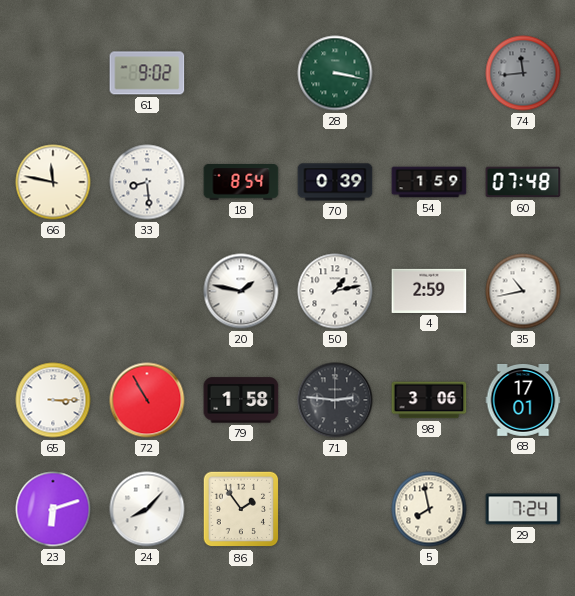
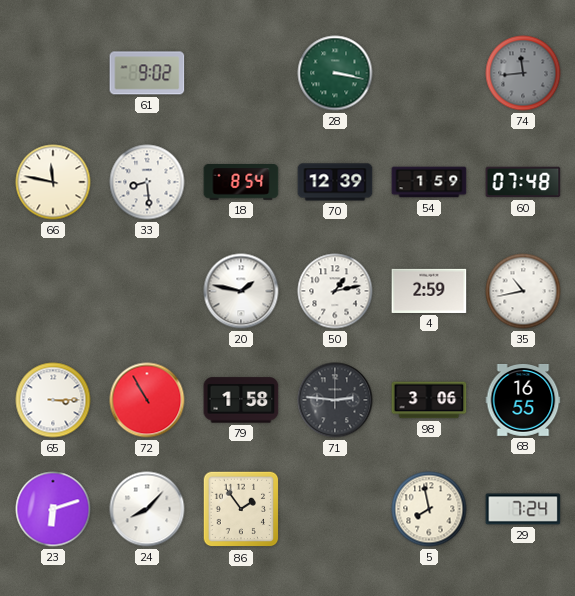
70: 0:39 -> 12:39
68: 17:01 -> 16:55
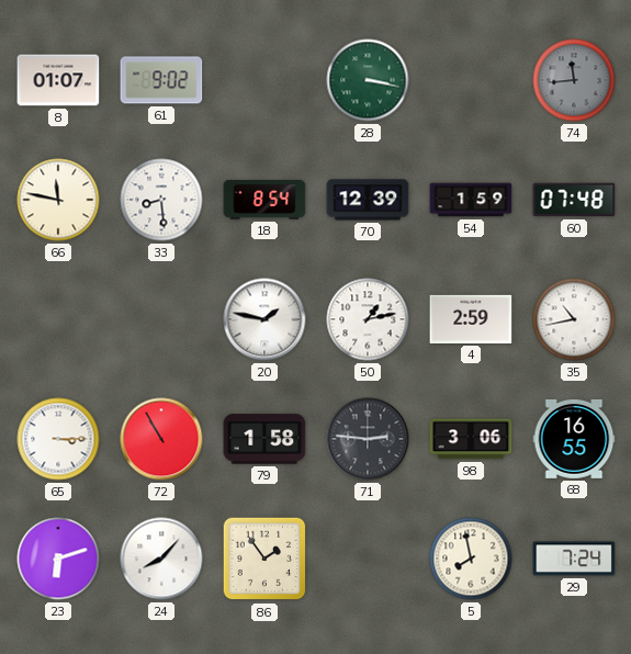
8: none -> 01:07
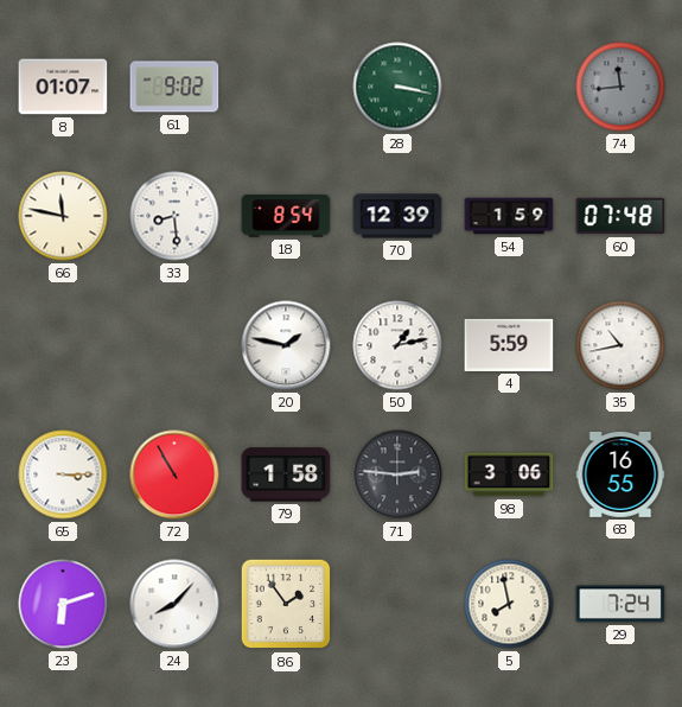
4: 2:59 -> 5:59
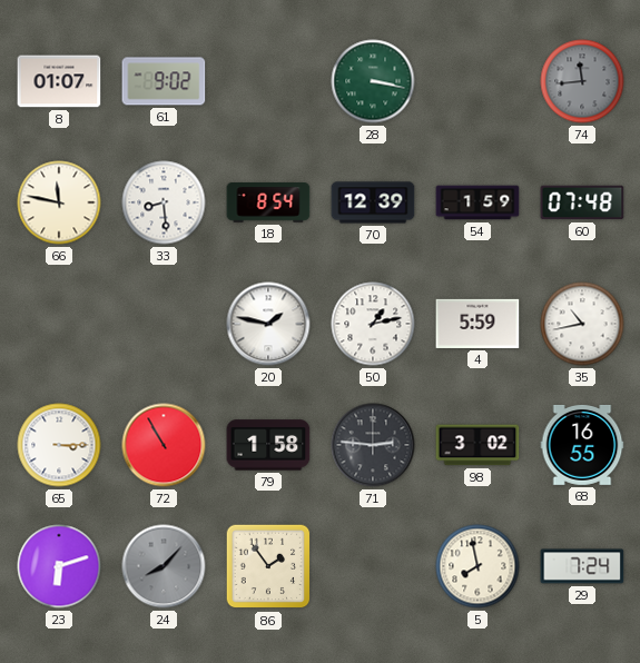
98: 3:06 -> 3:02
24 dial: white -> grey
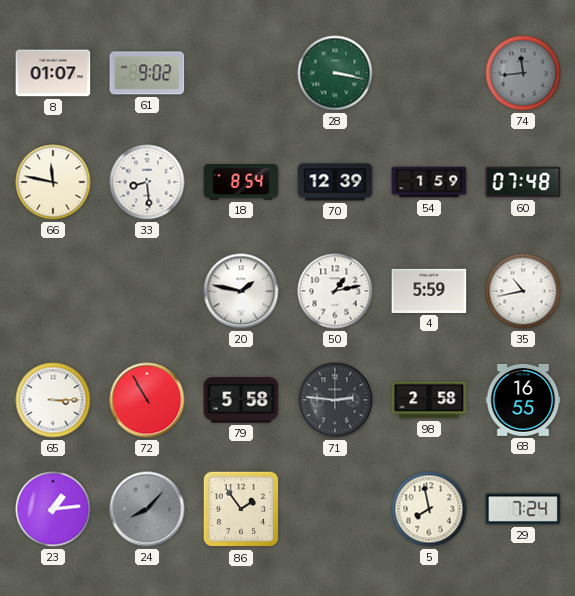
79: 1:58 -> 5:58
98: 3:02 -> 2:58
23: 6:12 -> 1:14
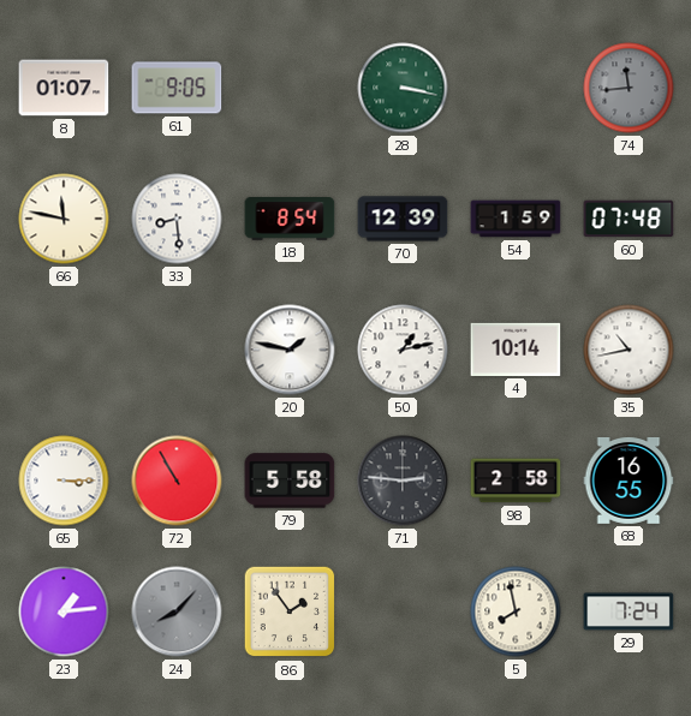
61: 9:02 -> 9:05
4: 5:59 -> 10:14
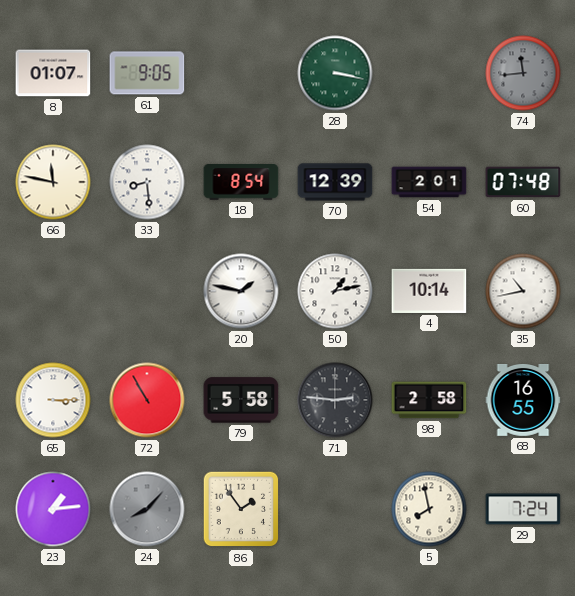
54: 1:59 -> 2:01
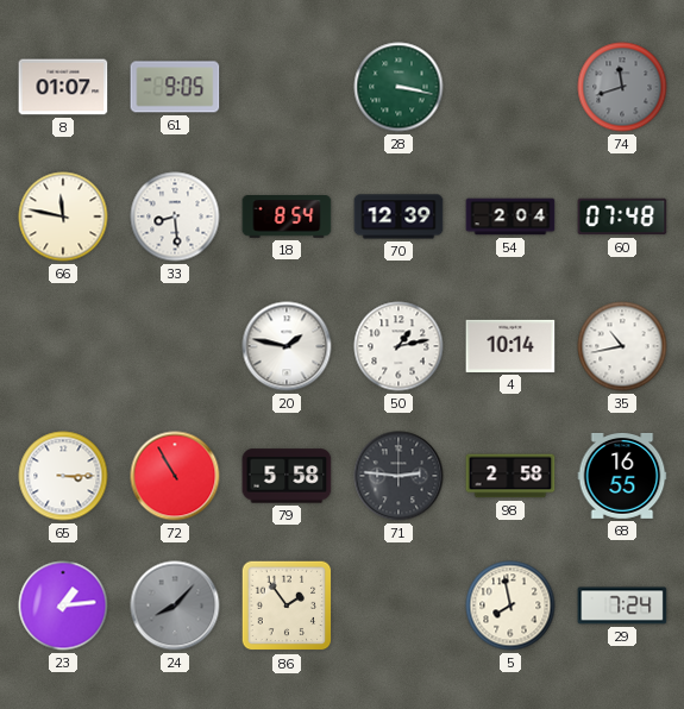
74: 11:44 -> 11:42
54: 2:01 -> 2:04
